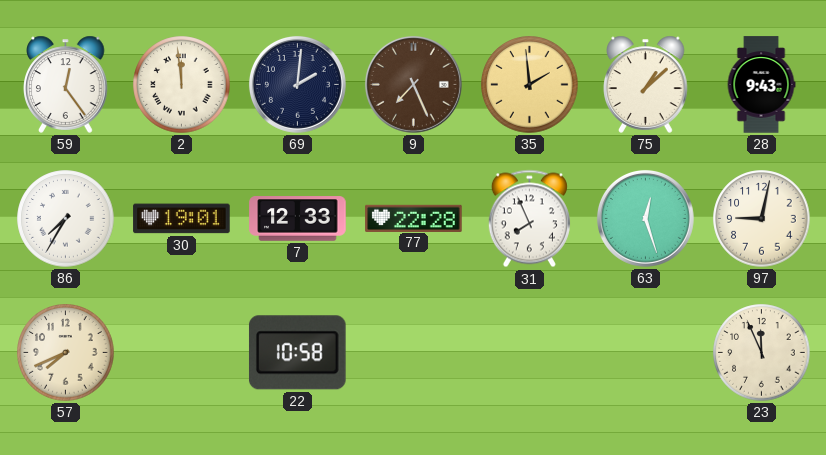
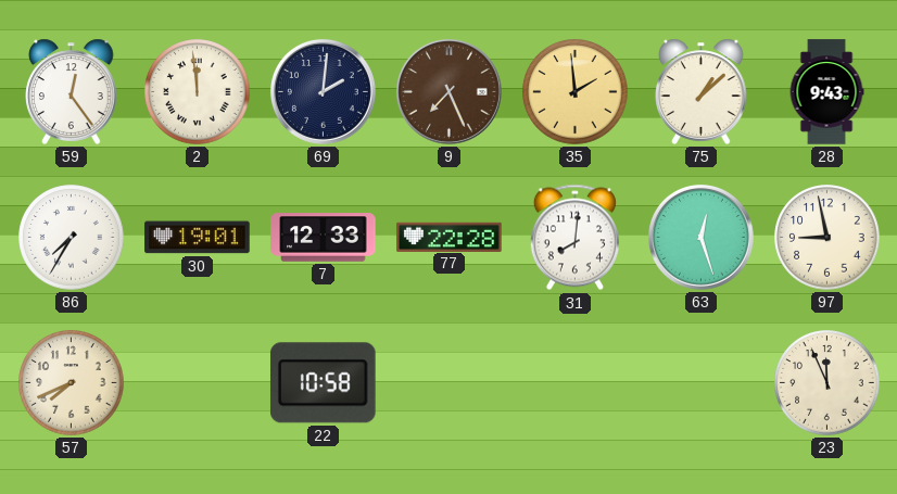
31: 7:56 -> 8:01
97: 9:02 -> 8:58
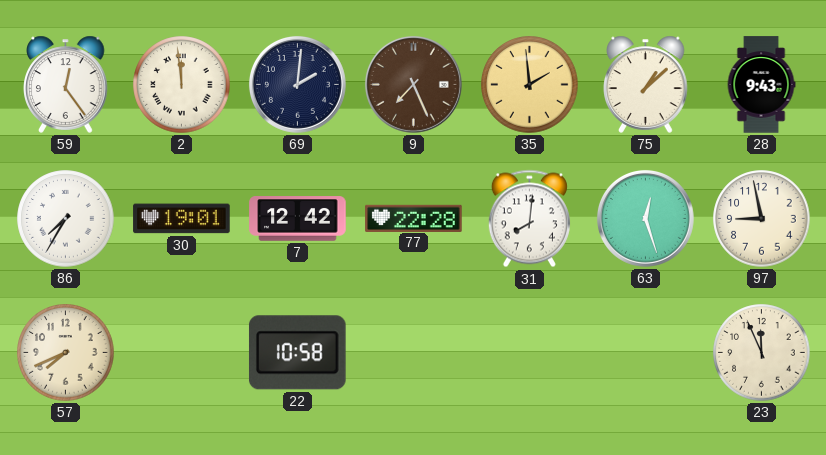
7: 12:33 -> 12:42
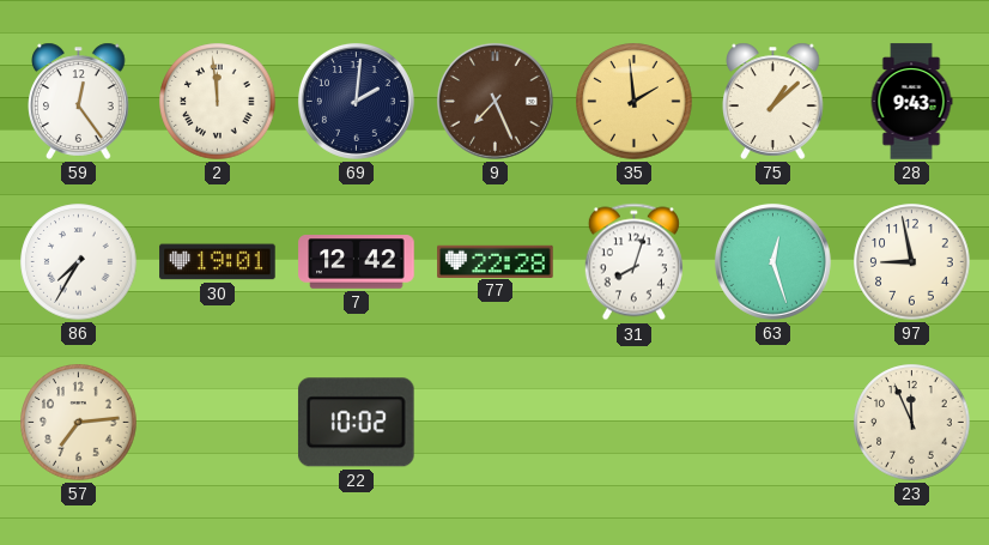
31: 8:01 -> 8:03
57: 7:41 -> 7:14
22: 10:58 -> 10:02
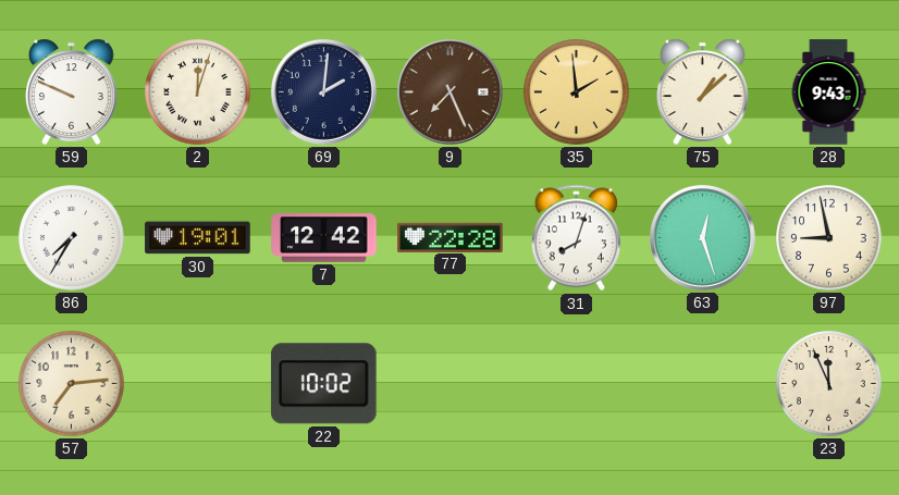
59: 12:24 -> 9:49
2: 11:59 -> 12:03
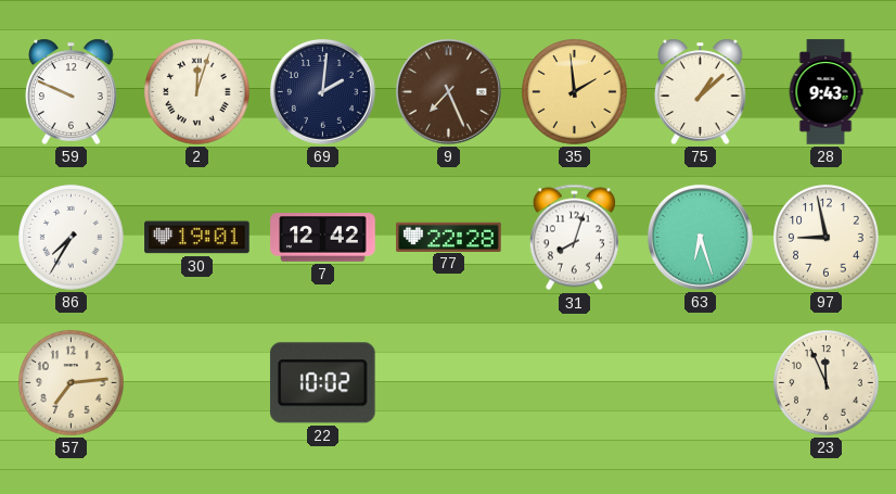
63: 12:27 -> 6:27
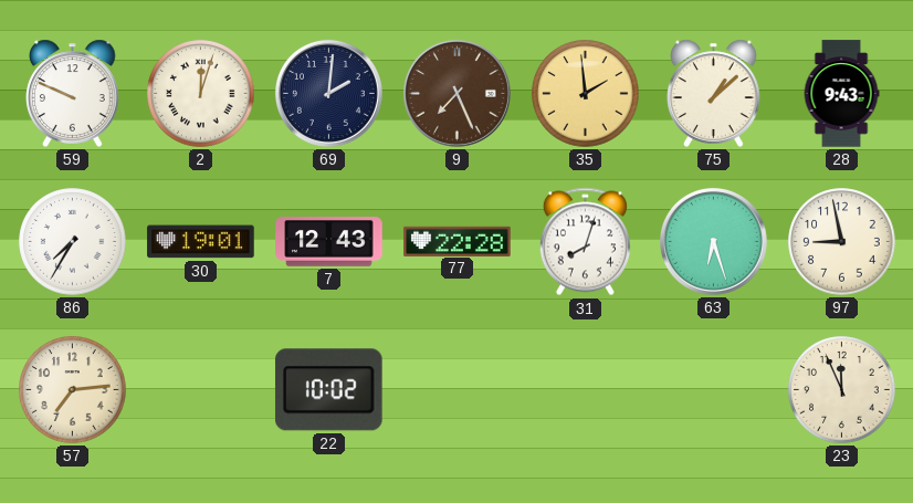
7: 12:42 -> 12:43
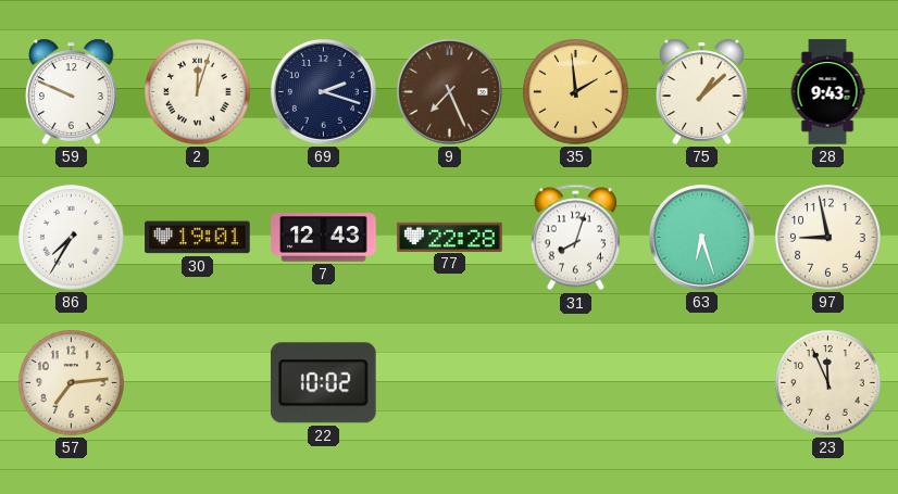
69: 2:01 -> 2:18
